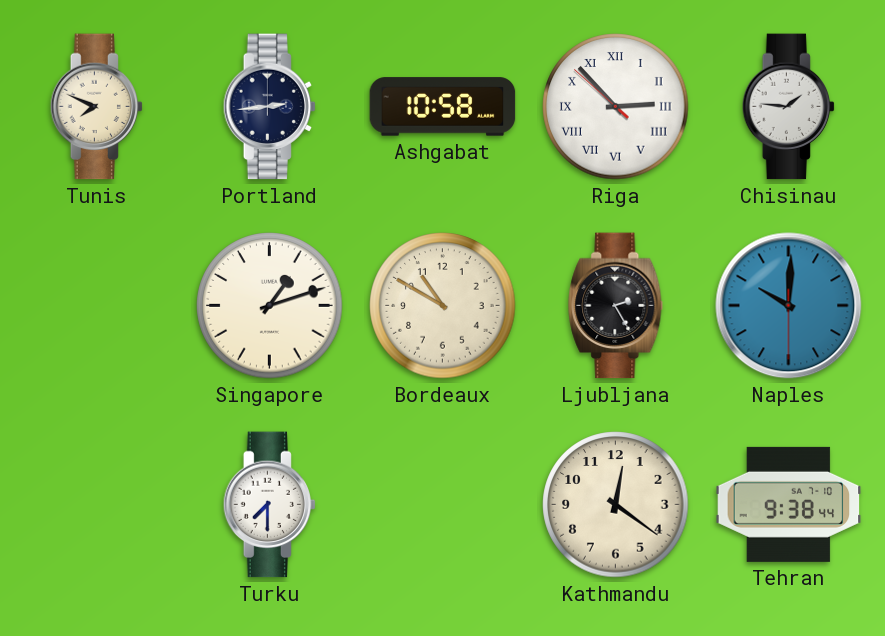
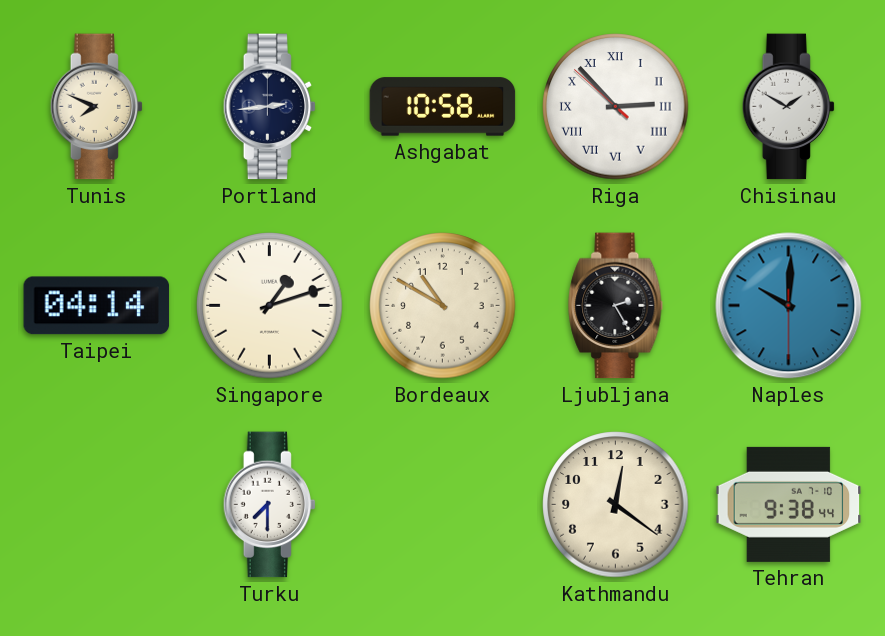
Chisinau: 1:46 -> 1:50
Taipei: none -> 04:14
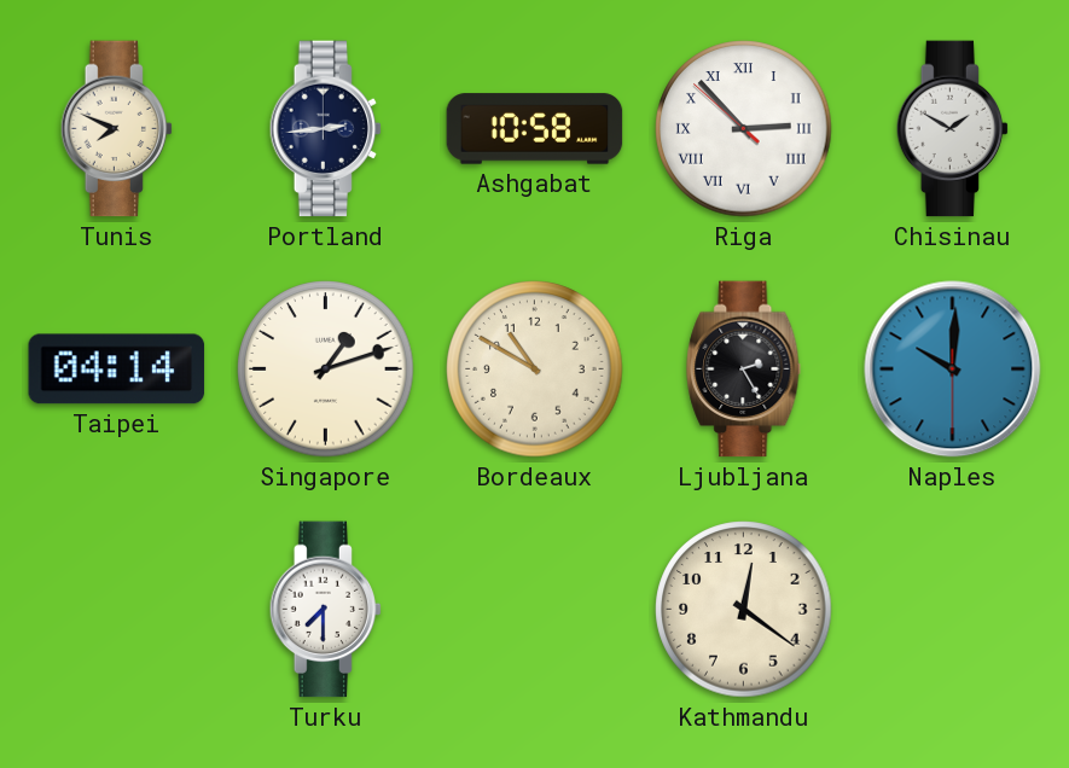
Tehran: 9:38 -> none
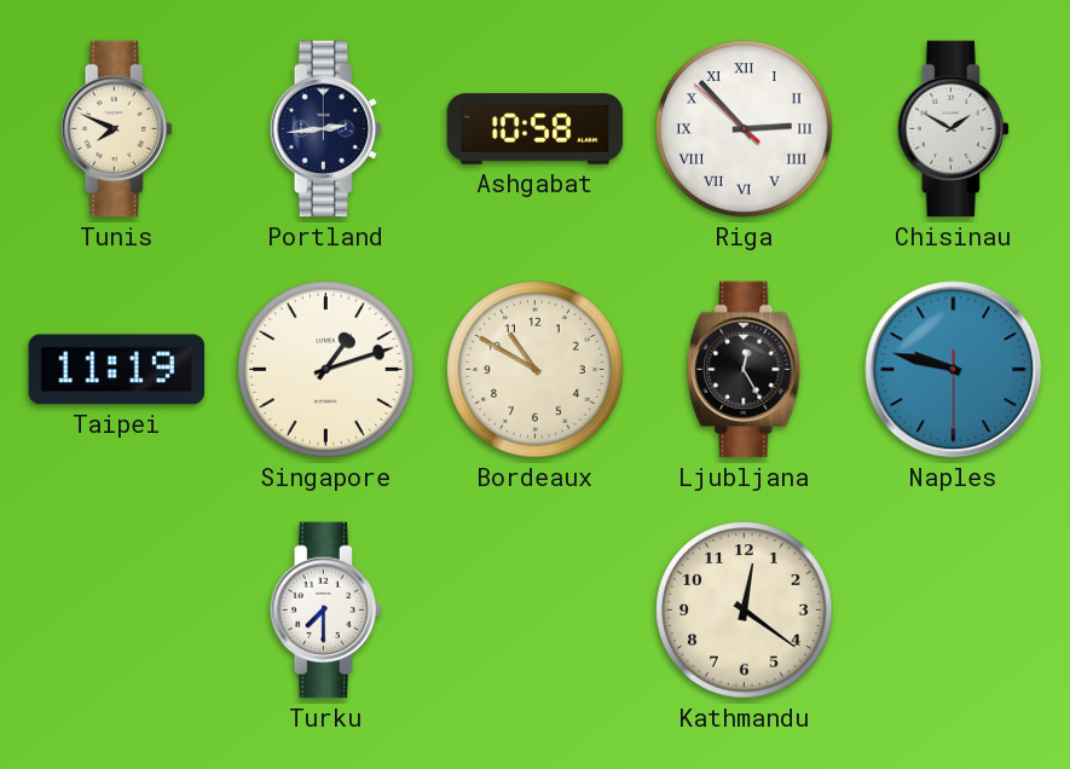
Taipei: 04:14 -> 11:19
Ljubljana: 2:25 -> 12:25
Naples: 10:00 -> 9:47
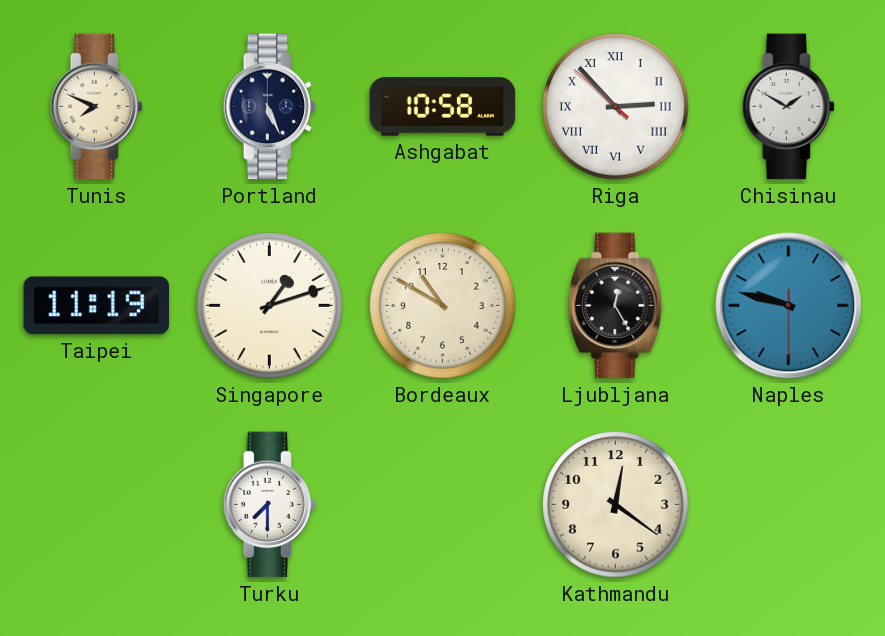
Portland: 2:44 -> 5:26
